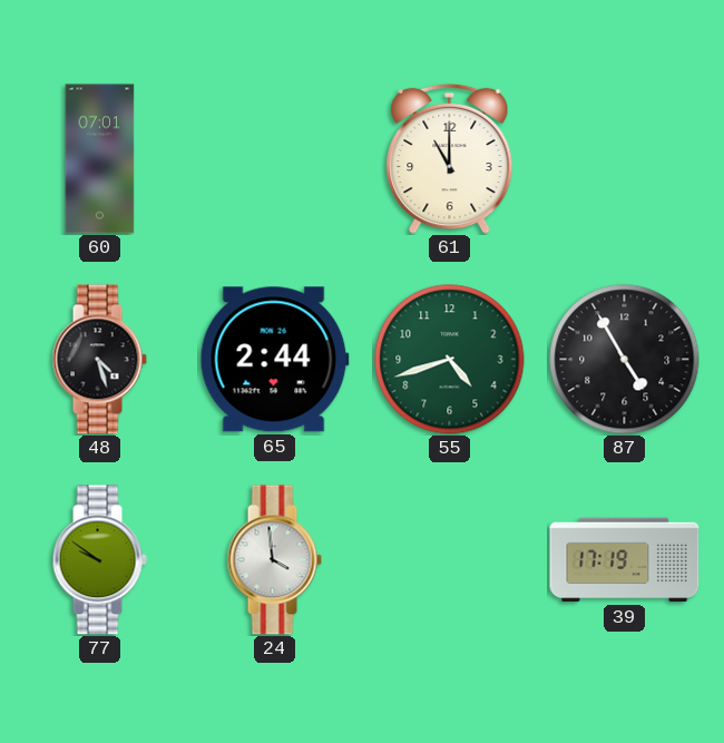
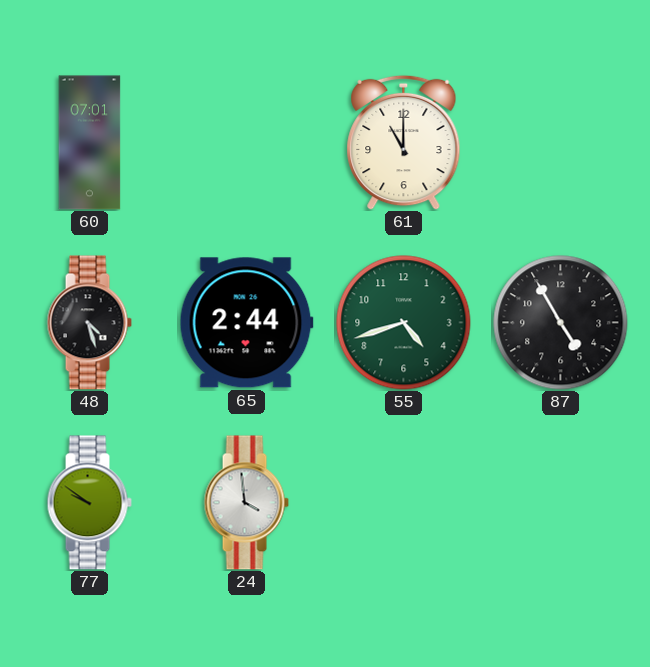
39: 17:19 -> none
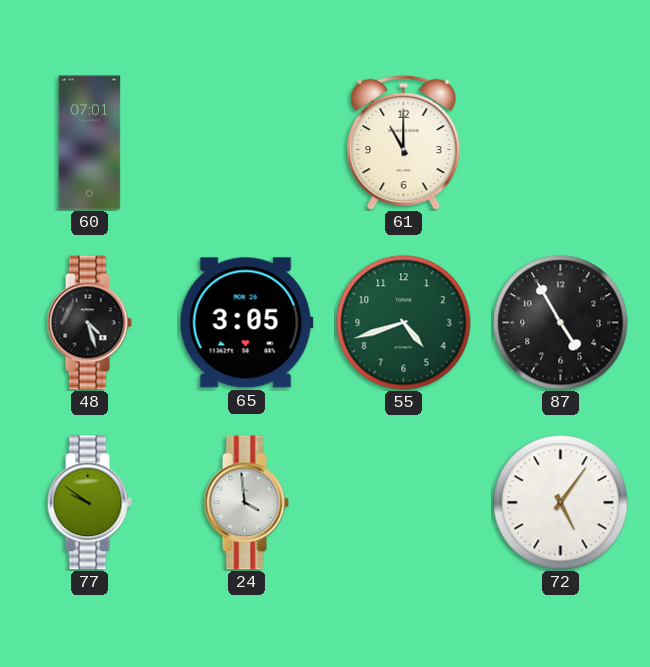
65: 2:44 -> 3:05
72: none -> 5:06
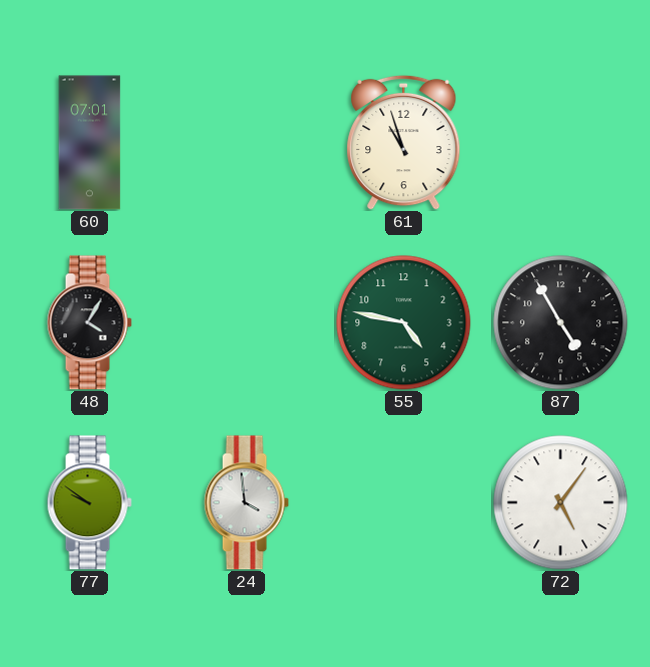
61: 11:00 -> 10:57
48: 4:27 -> 4:05
65: 3:05 -> none
55: 4:42 -> 4:47
